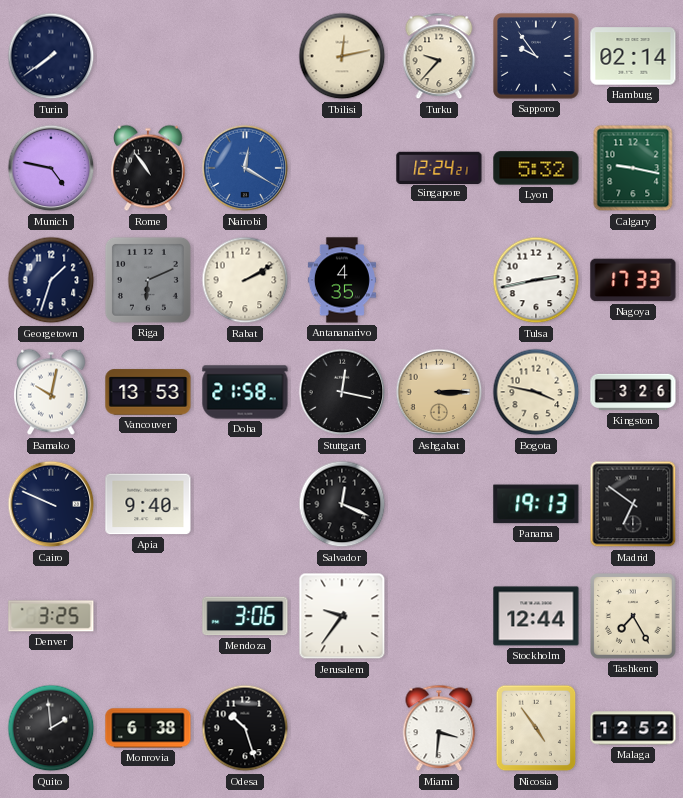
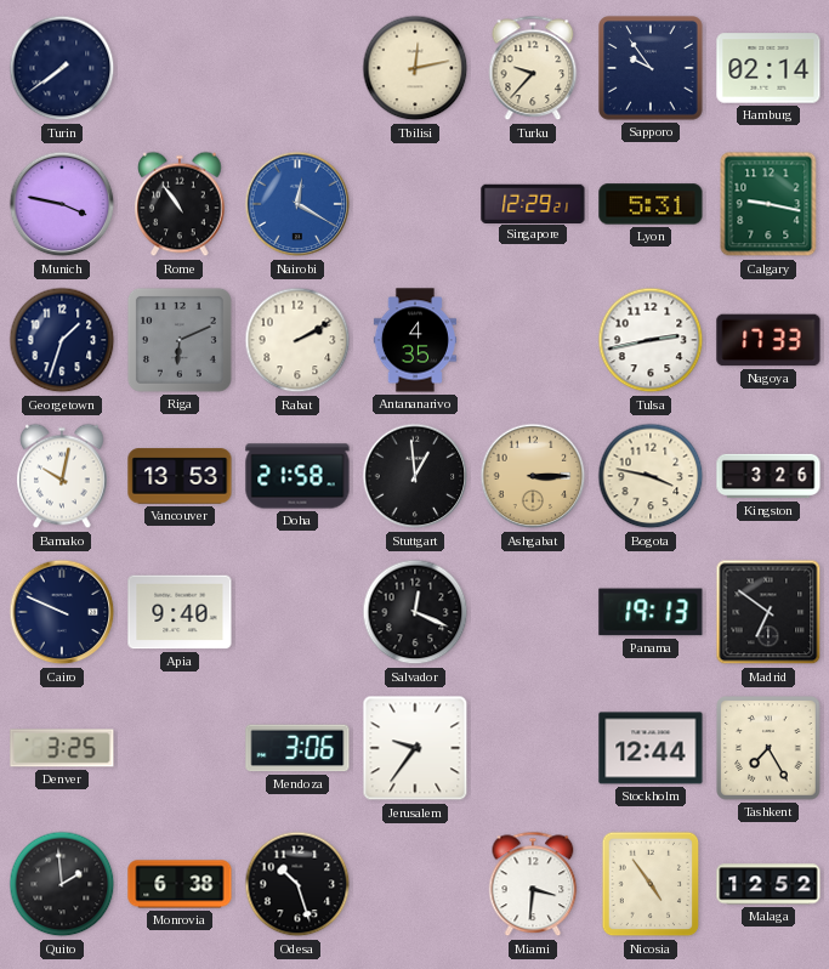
Munich: 4:47 -> 3:47
Singapore: 12:24 -> 12:29
Lyon: 5:32 -> 5:31
Stuttgart: 12:17 -> 12:59
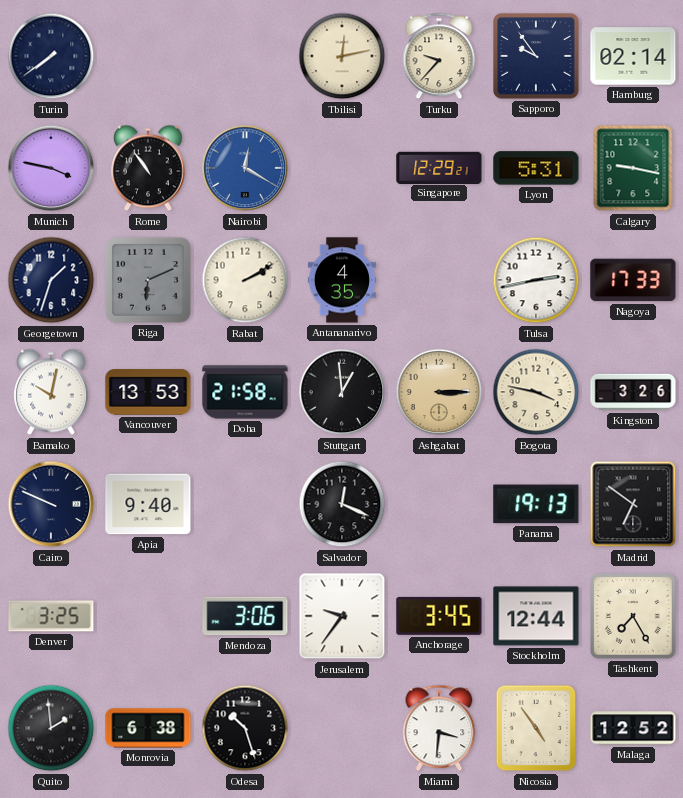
Anchorage: none -> 3:45
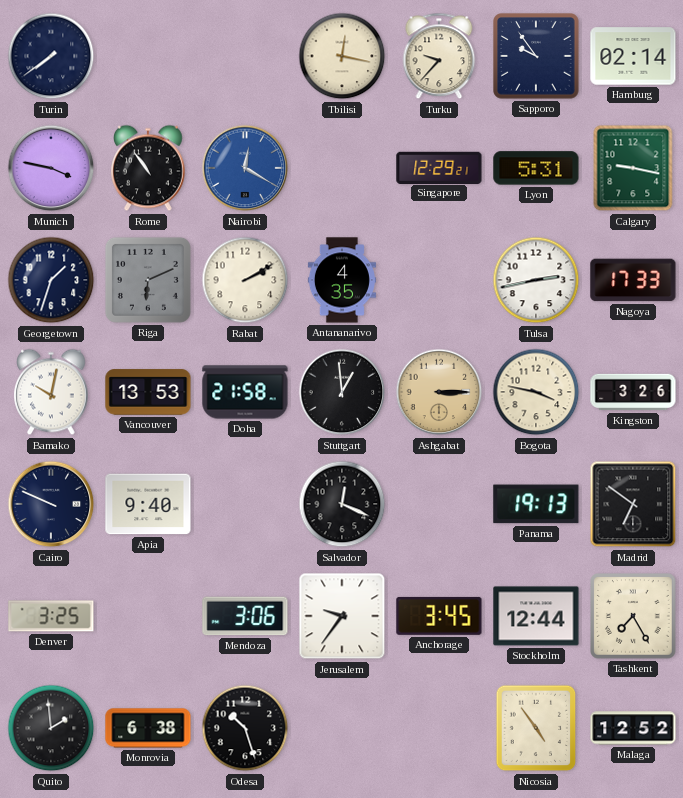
Tbilisi: 12:13 -> 12:17
Miami: 3:31 -> none
